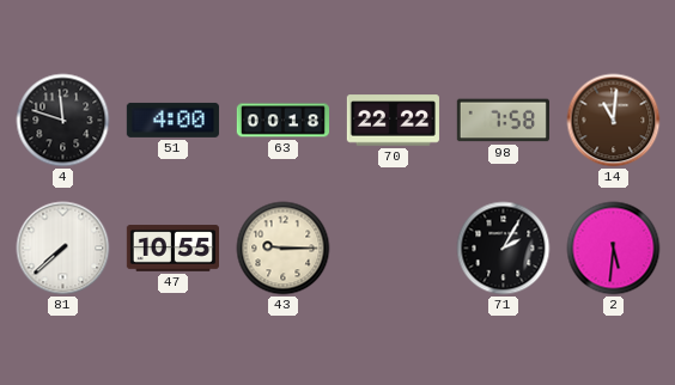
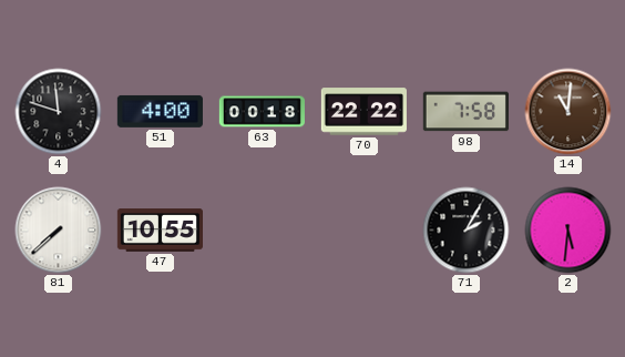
43: 9:15 -> none
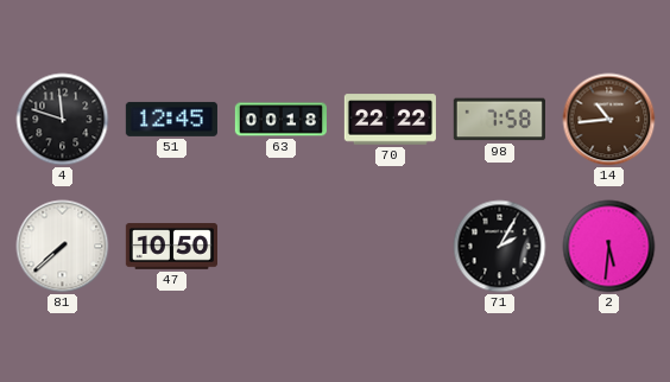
51: 4:00 -> 12:45
14: 11:01 -> 10:44
47: 10:55 -> 10:50
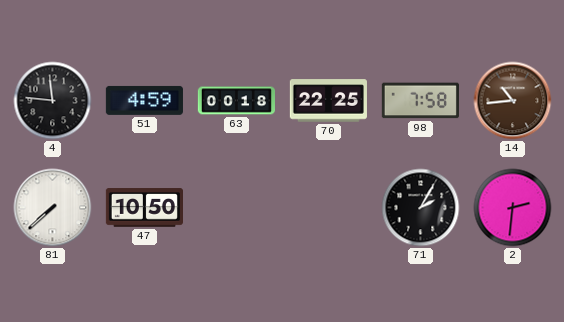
4: 11:48 -> 11:46
51: 12:45 -> 4:59
70: 22:22 -> 22:25
2: 5:31 -> 2:31
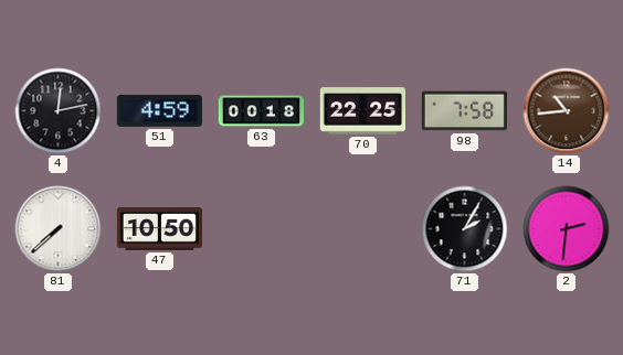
4: 11:46 -> 12:13
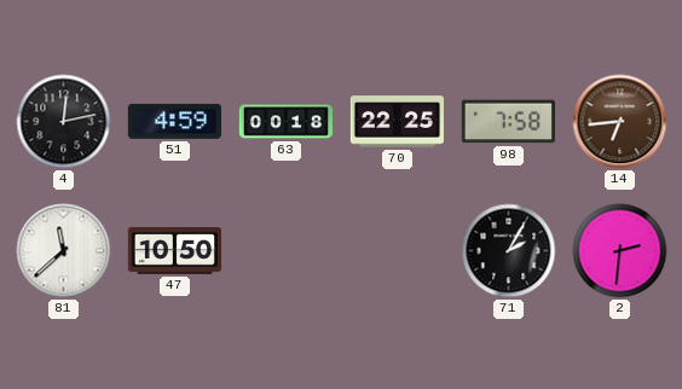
14: 10:44 -> 6:44
81: 7:38 -> 11:38
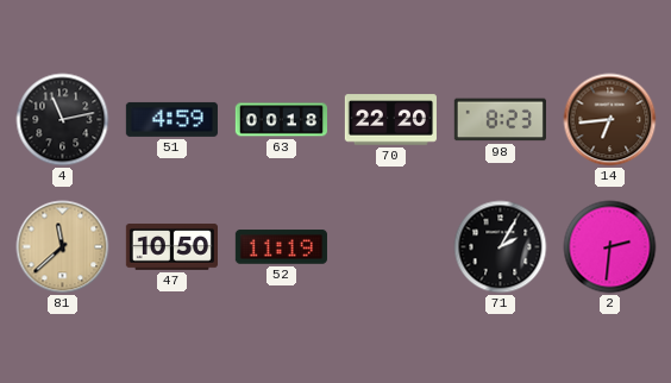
4: 12:13 -> 11:13
70: 22:25 -> 22:20
98: 7:58 -> 8:23
81 dial: white -> champagne
52: none -> 11:19
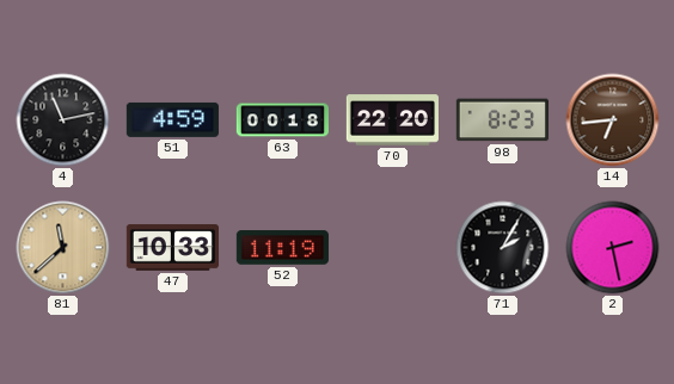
47: 10:50 -> 10:33
2: 2:31 -> 2:28
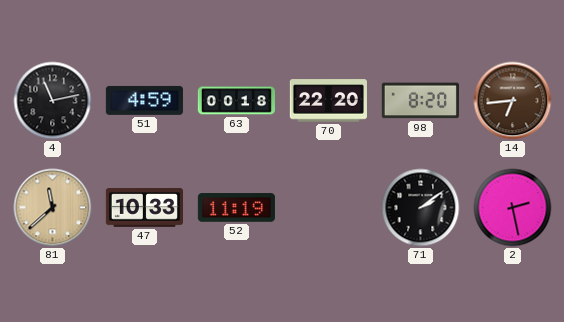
98: 8:23 -> 8:20
71: 2:05 -> 2:09
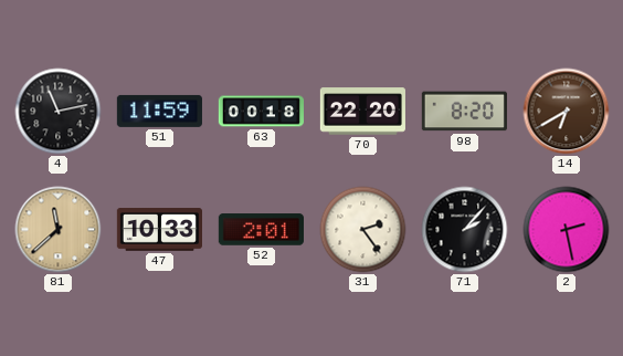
51: 4:59 -> 11:59
14: 6:44 -> 6:40
52: 11:19 -> 2:01
31: none -> 2:24
71: 2:09 -> 2:07
